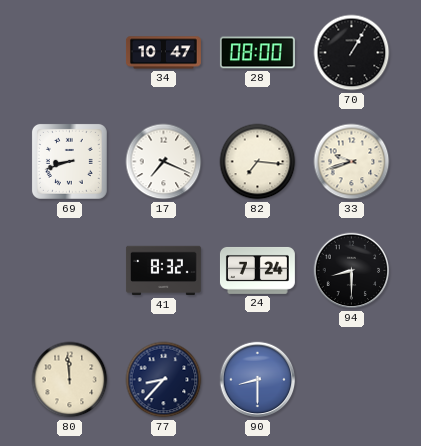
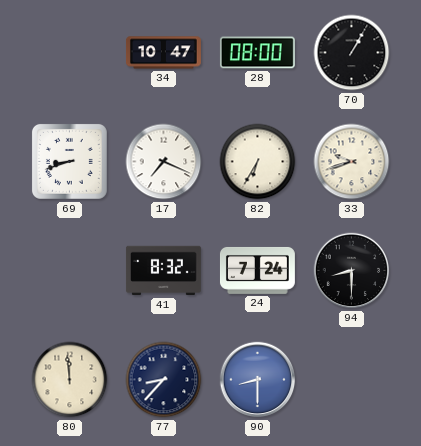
82: 7:16 -> 6:35
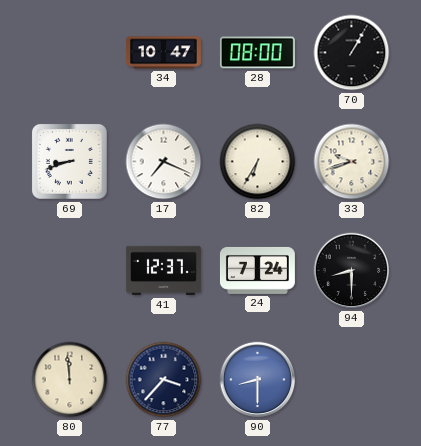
41: 8:32 -> 12:37
77: 8:37 -> 3:37
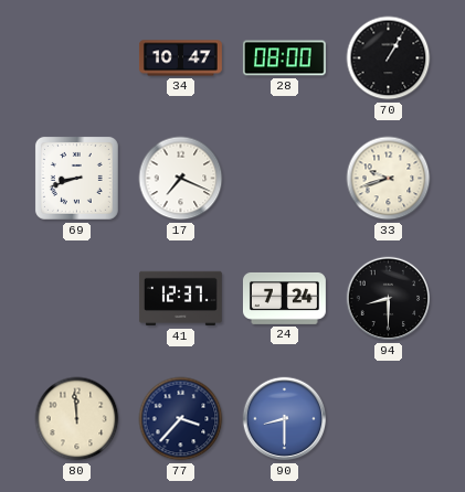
82: 6:35 -> none
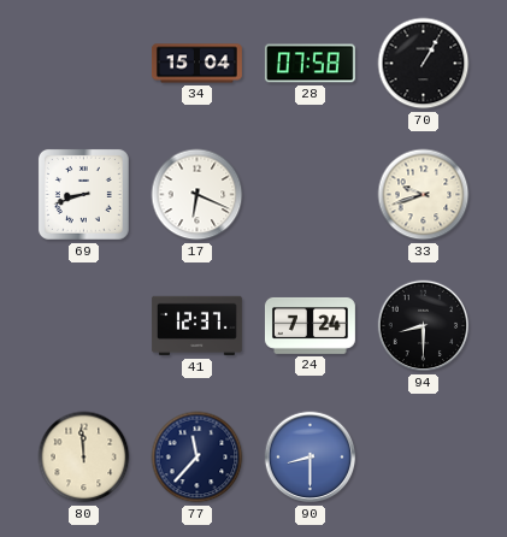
34: 10:47 -> 15:04
28: 08:00 -> 07:58
17: 7:19 -> 6:19
77: 3:37 -> 11:37
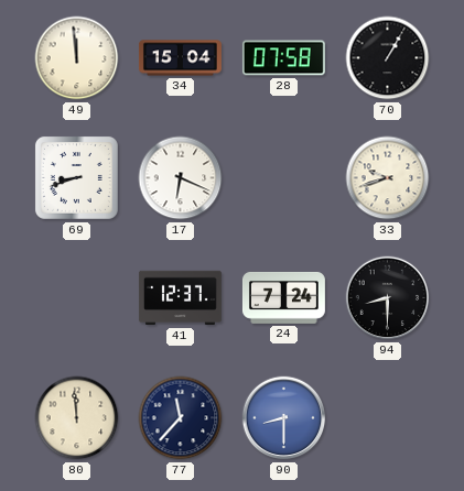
49: none -> 11:59
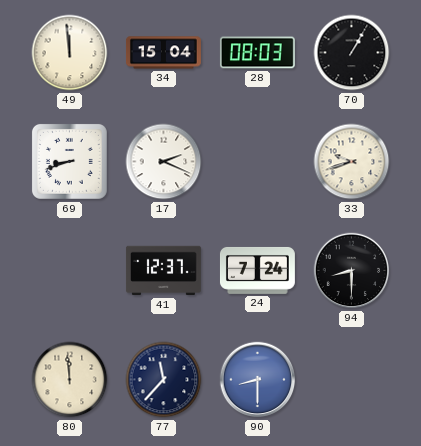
28: 07:58 -> 08:03
17: 6:19 -> 2:19
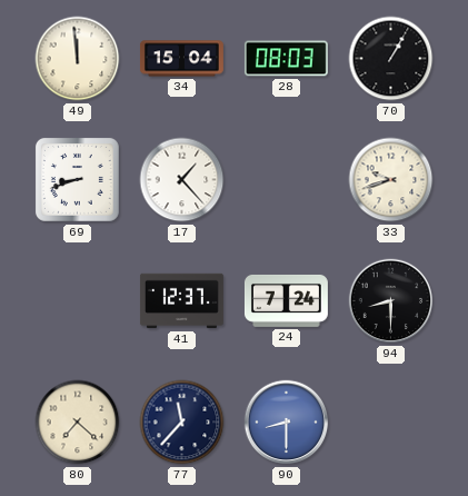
17: 2:19 -> 1:23
80: 11:59 -> 7:22
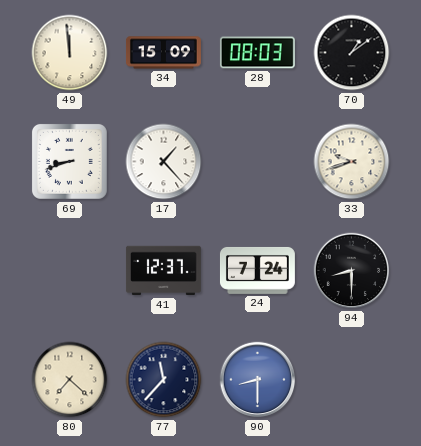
34: 15:04 -> 15:09
70: 1:05 -> 1:09
